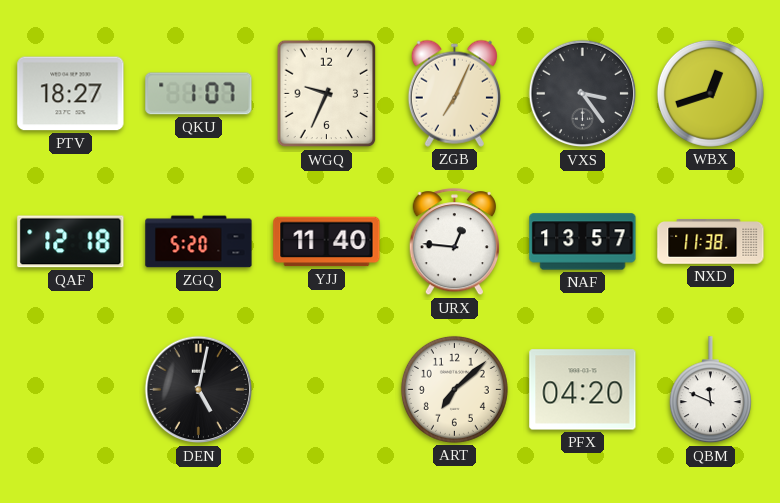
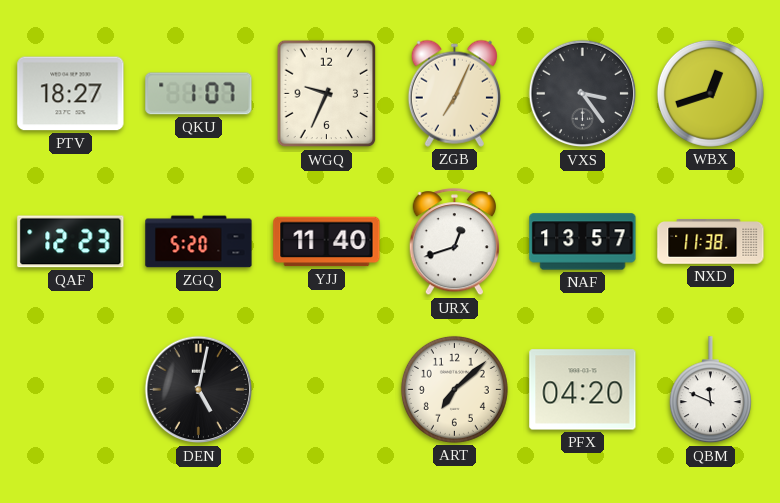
QAF: 12:18 -> 12:23
URX: 12:46 -> 12:42
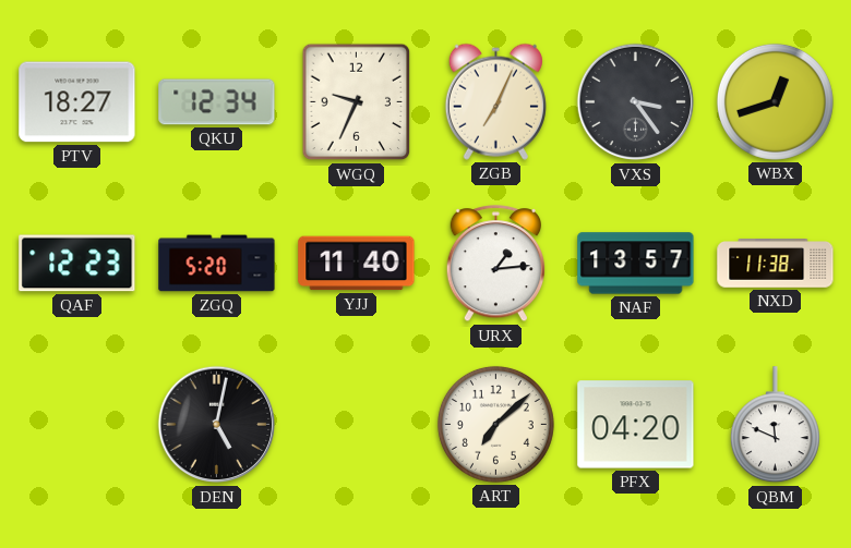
QKU: 1:07 -> 12:34
URX: 12:42 -> 1:14
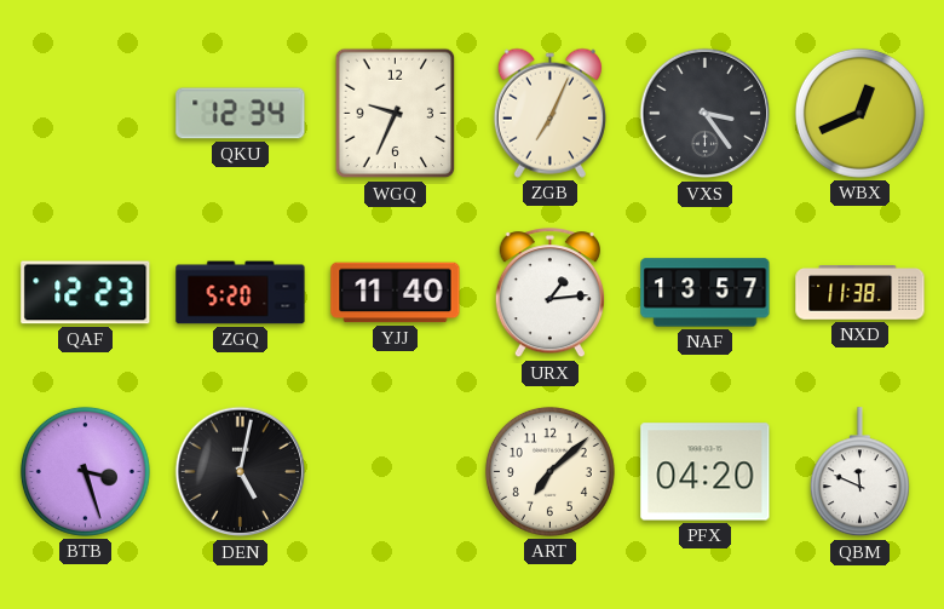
PTV: 18:27 -> none
WBX: 12:42 -> 12:41
BTB: none -> 3:27
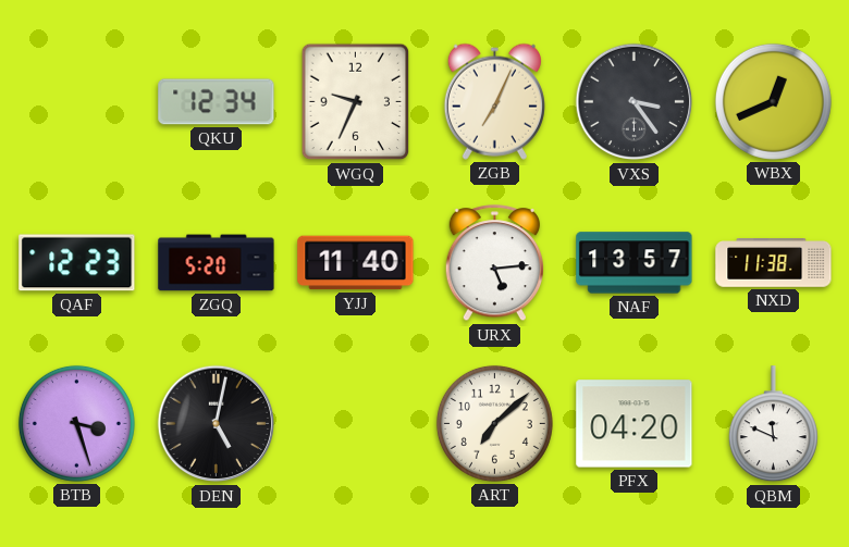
URX: 1:14 -> 5:14
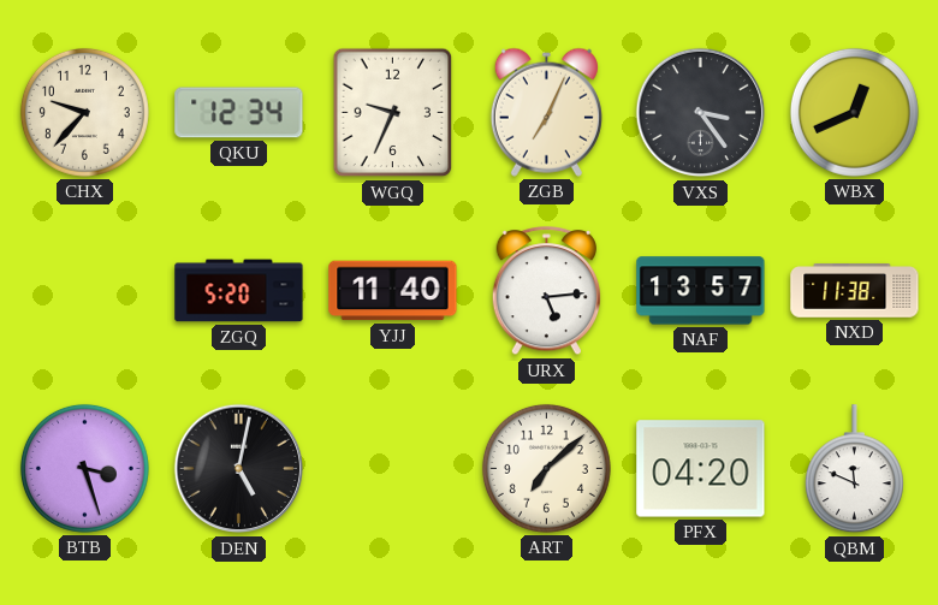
CHX: none -> 9:37
QAF: 12:23 -> none
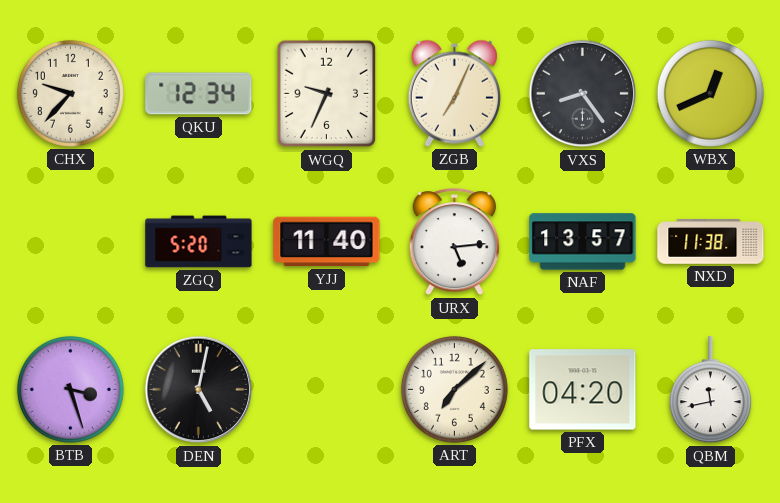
VXS: 3:24 -> 8:24
QBM: 11:49 -> 11:43
